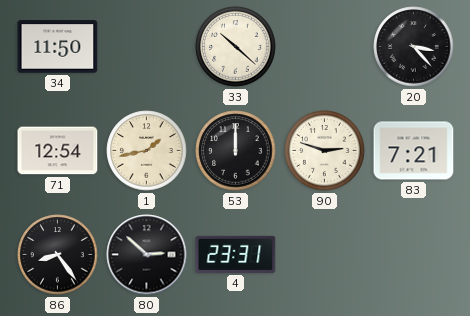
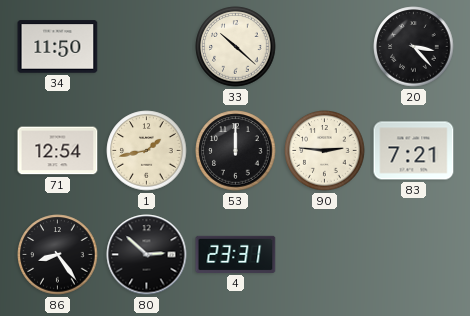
90: 2:48 -> 2:46
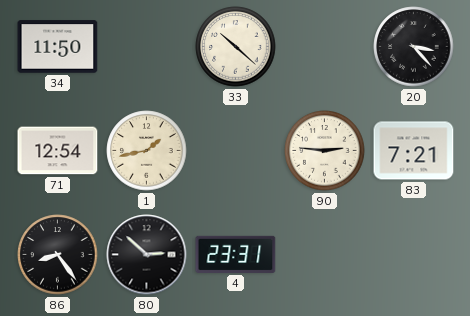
53: 12:00 -> none
